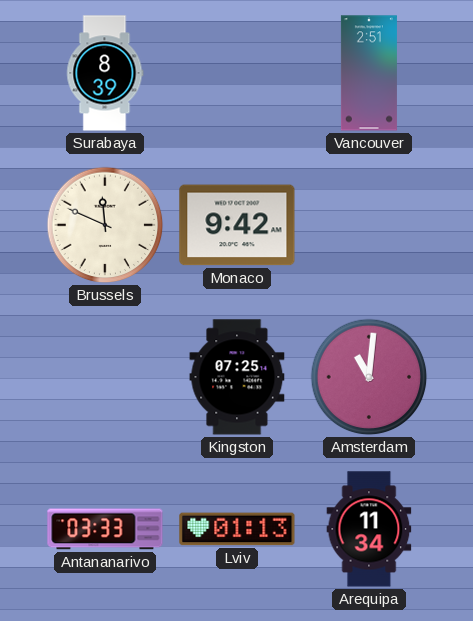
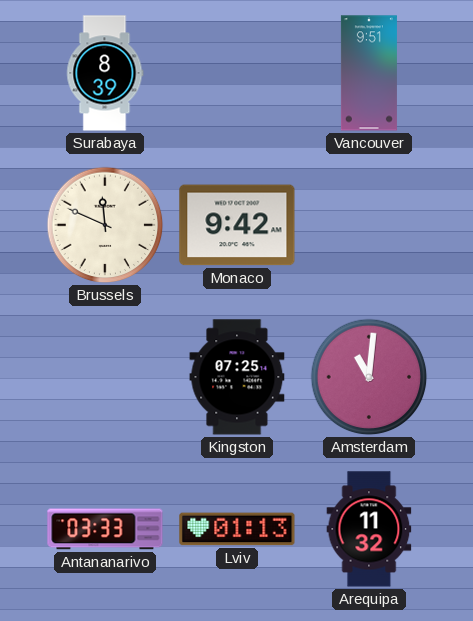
Vancouver: 2:51 -> 9:51
Arequipa: 11:34 -> 11:32
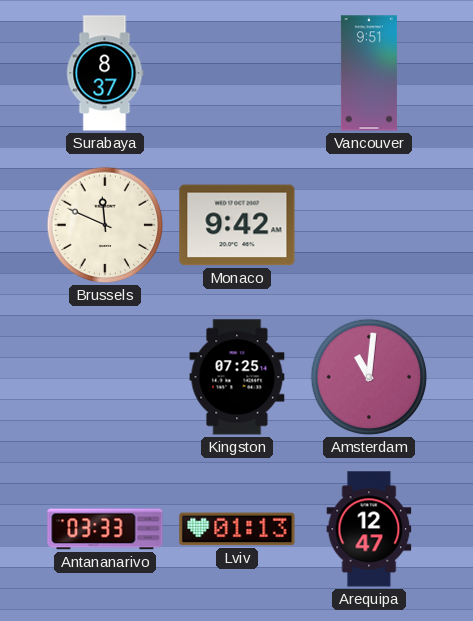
Surabaya: 8:39 -> 8:37
Arequipa: 11:32 -> 12:47
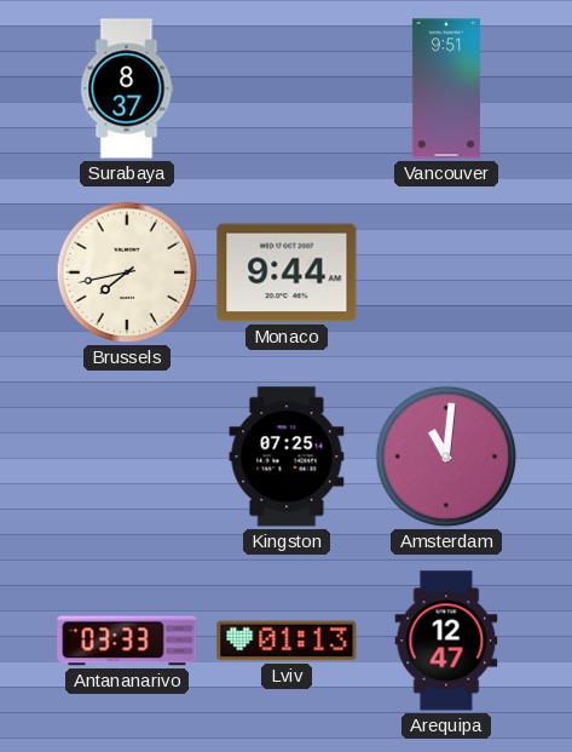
Brussels: 11:49 -> 7:43
Monaco: 9:42 -> 9:44
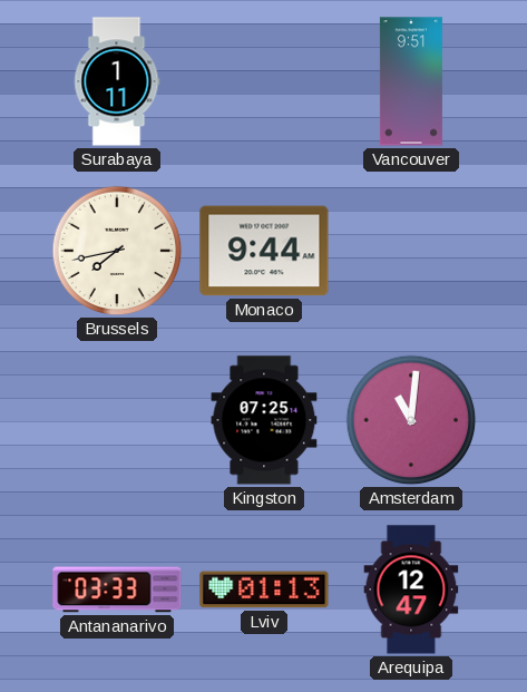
Surabaya: 8:37 -> 1:11
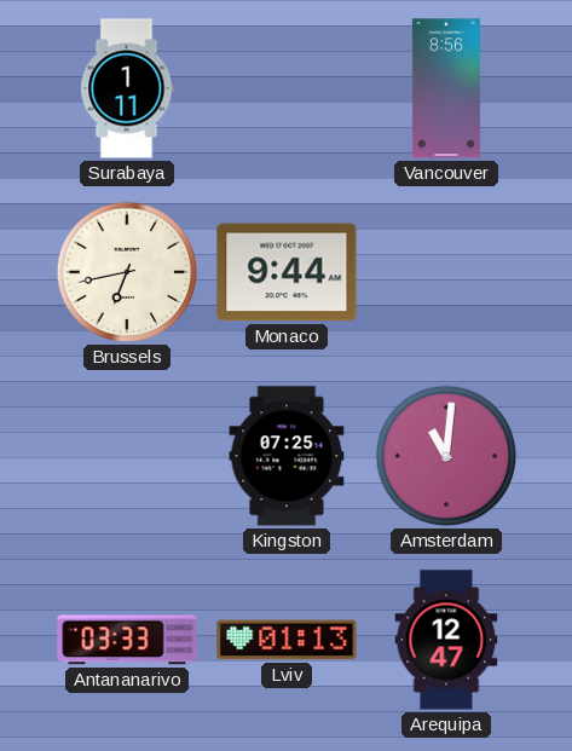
Vancouver: 9:51 -> 8:56
Brussels: 7:43 -> 6:43
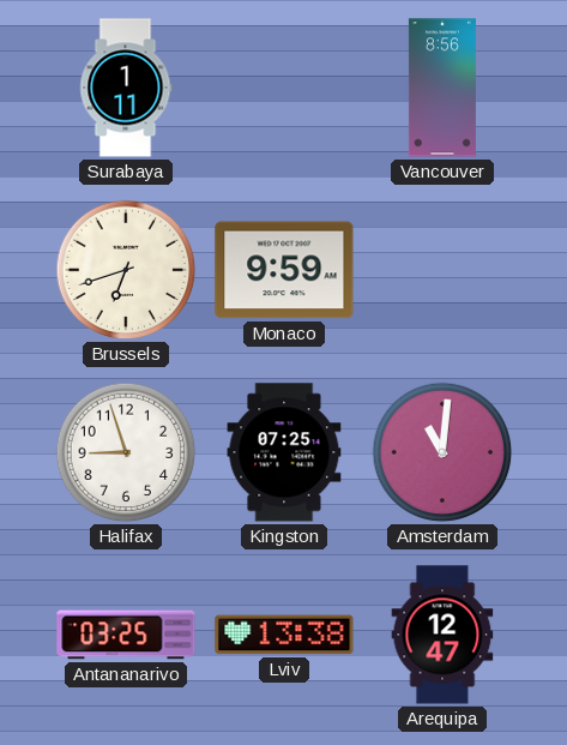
Brussels: 6:43 -> 6:42
Monaco: 9:44 -> 9:59
Halifax: none -> 8:57
Antananarivo: 03:33 -> 03:25
Lviv: 01:13 -> 13:38
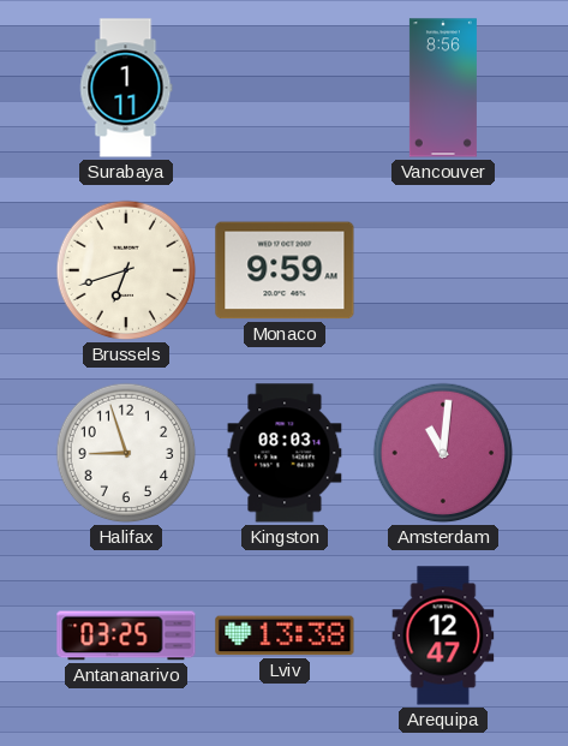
Kingston: 07:25 -> 08:03
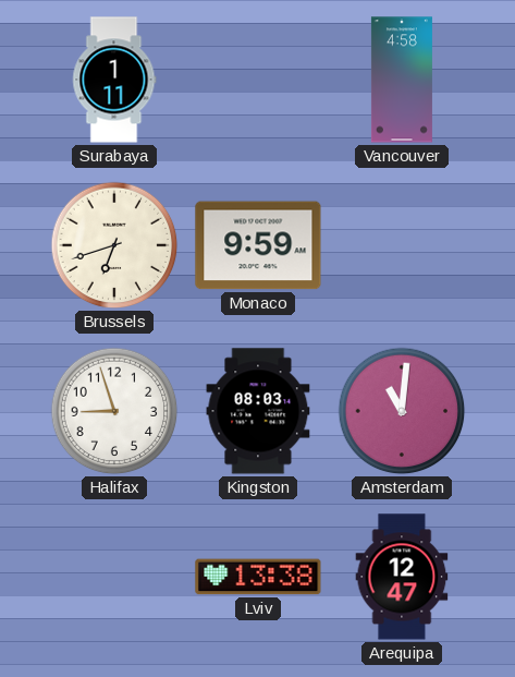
Vancouver: 8:56 -> 4:58
Antananarivo: 03:25 -> none
